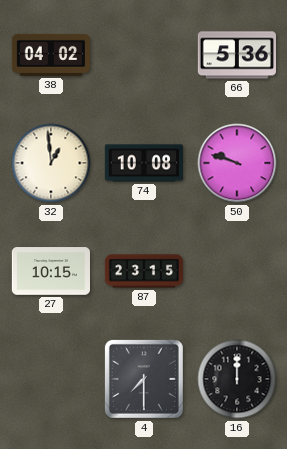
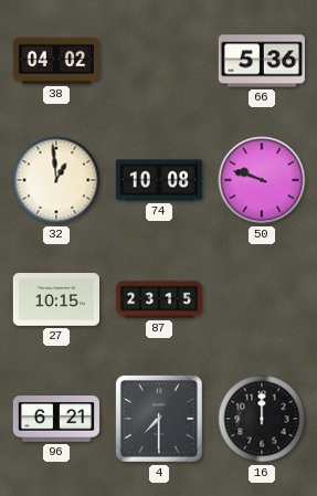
96: none -> 6:21
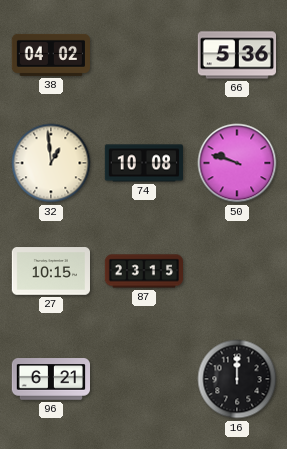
4: 7:30 -> none
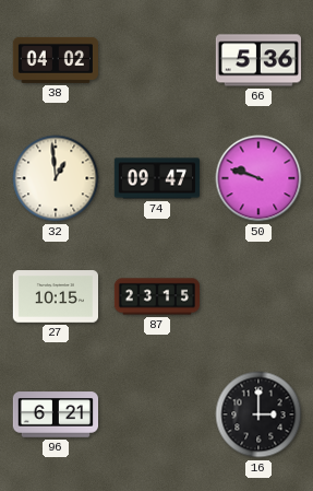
74: 10:08 -> 09:47
16: 12:00 -> 3:00
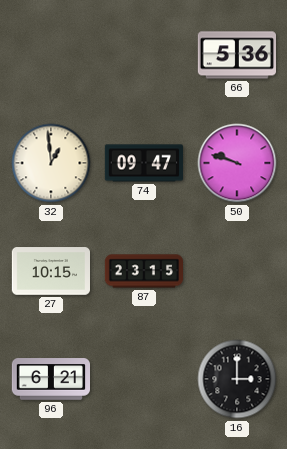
38: 04:02 -> none
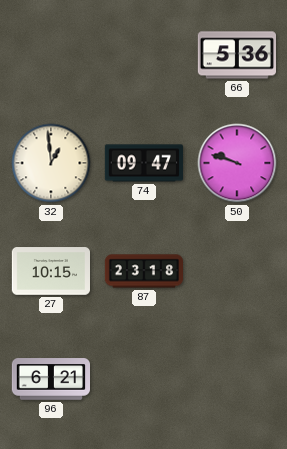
87: 23:15 -> 23:18
16: 3:00 -> none
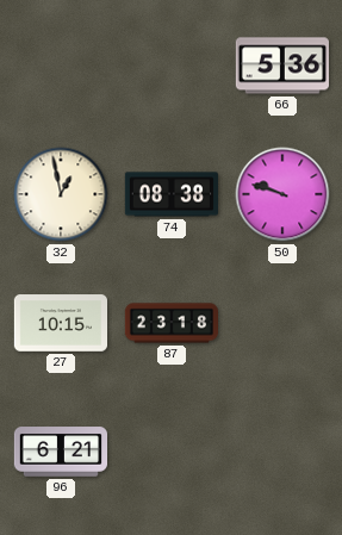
32: 12:59 -> 12:58
74: 09:47 -> 08:38
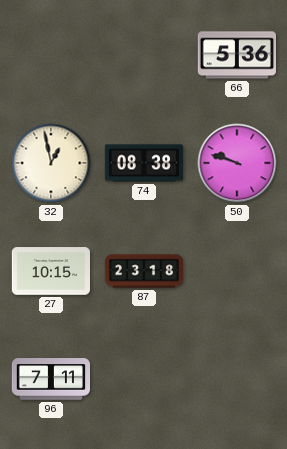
96: 6:21 -> 7:11
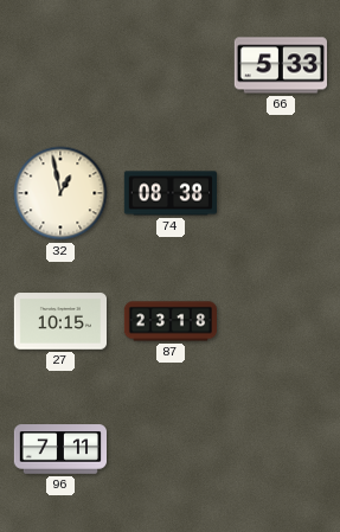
66: 5:36 -> 5:33
50: 9:48 -> none
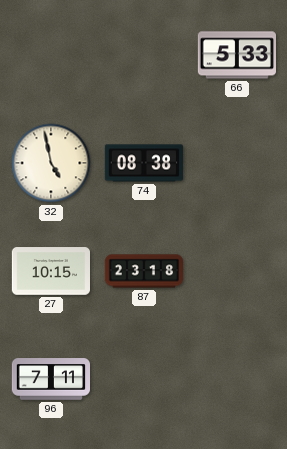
32: 12:58 -> 4:58
